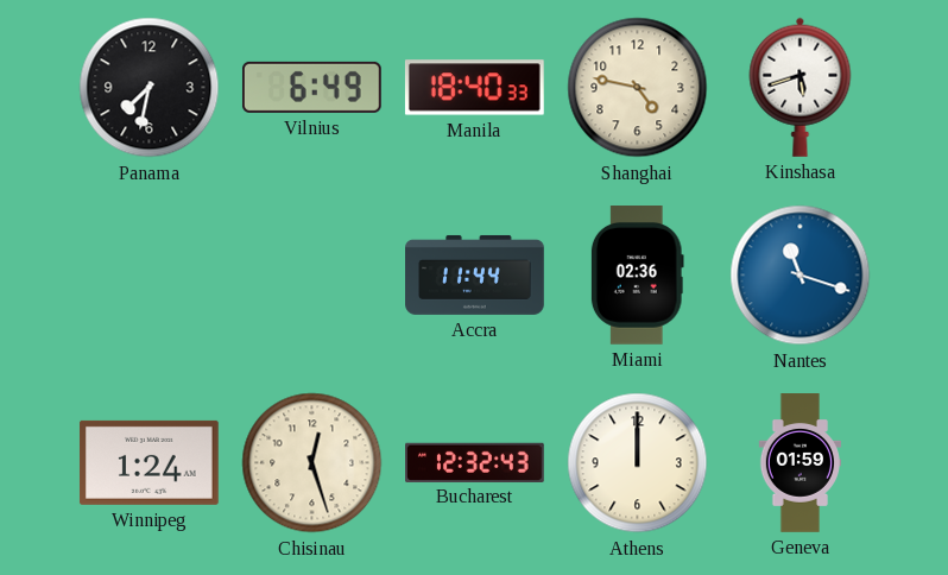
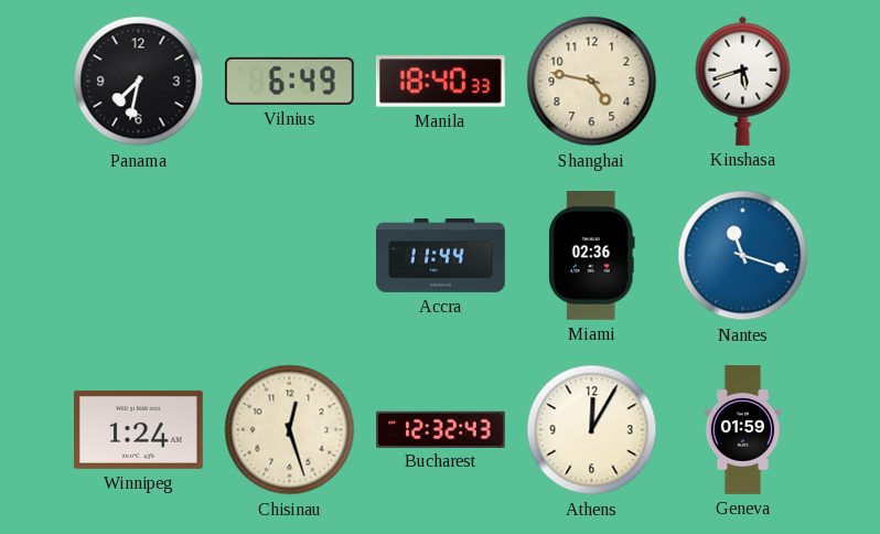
Athens: 12:00 -> 12:05
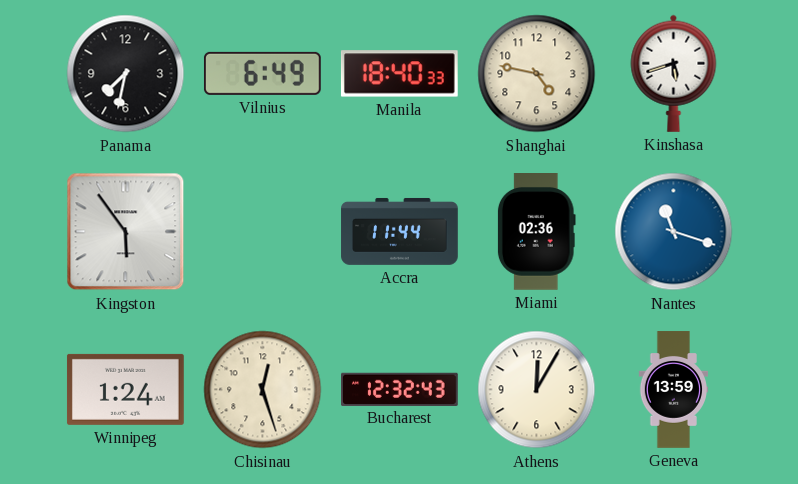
Kingston: none -> 5:54
Geneva: 01:59 -> 13:59
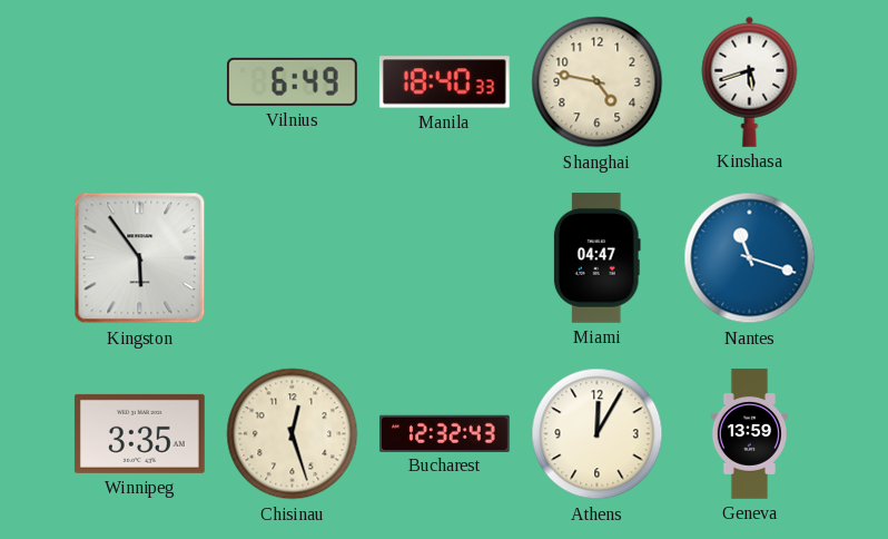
Panama: 7:32 -> none
Accra: 11:44 -> none
Miami: 02:36 -> 04:47
Winnipeg: 1:24 -> 3:35
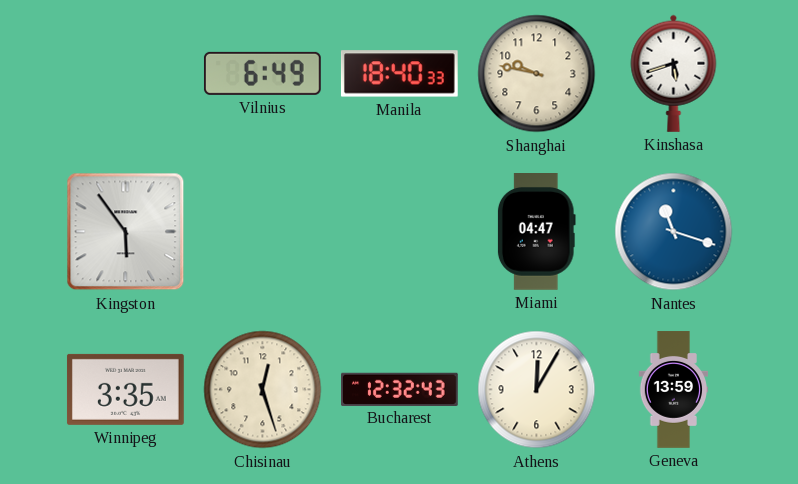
Shanghai: 4:47 -> 9:47
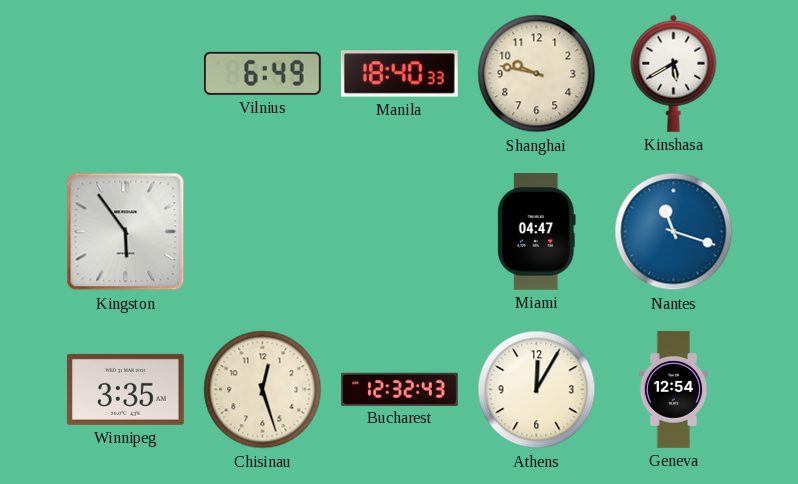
Kinshasa: 5:42 -> 5:40
Geneva: 13:59 -> 12:54
